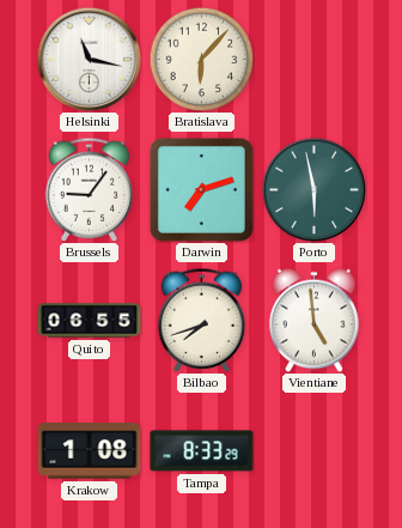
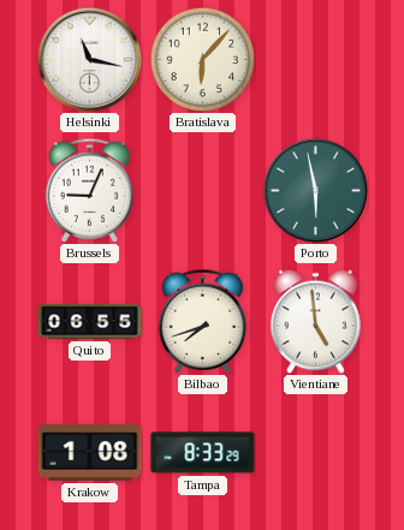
Brussels: 9:06 -> 9:04
Darwin: 7:12 -> none
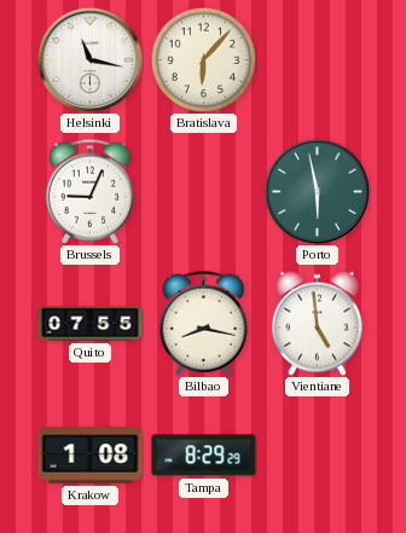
Quito: 06:55 -> 07:55
Bilbao: 7:42 -> 8:17
Tampa: 8:33 -> 8:29
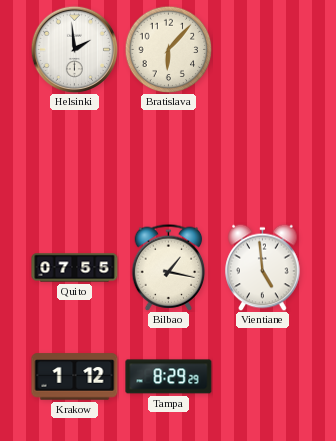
Helsinki: 11:17 -> 1:59
Brussels: 9:04 -> none
Porto: 5:58 -> none
Bilbao: 8:17 -> 1:17
Krakow: 1:08 -> 1:12
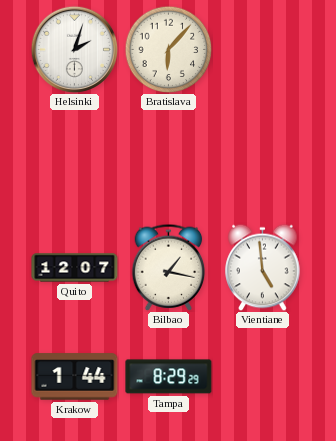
Helsinki: 1:59 -> 2:03
Quito: 07:55 -> 12:07
Krakow: 1:12 -> 1:44
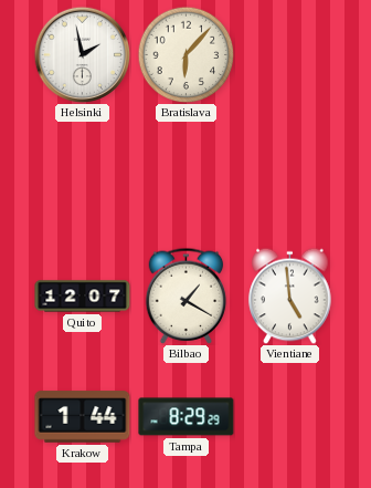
Helsinki: 2:03 -> 1:58
Bilbao: 1:17 -> 1:20
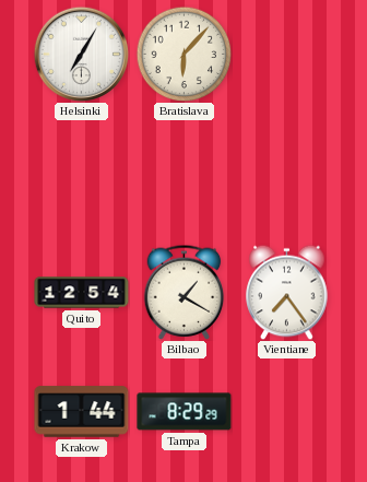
Helsinki: 1:58 -> 7:05
Quito: 12:07 -> 12:54
Vientiane: 4:59 -> 7:24
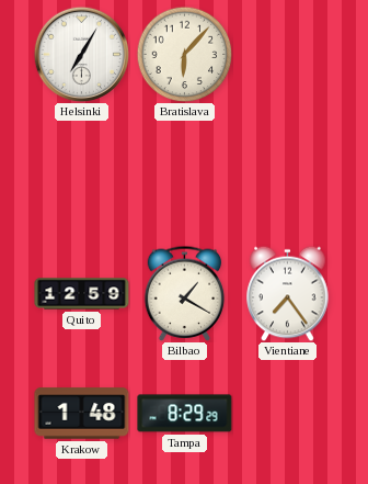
Quito: 12:54 -> 12:59
Krakow: 1:44 -> 1:48
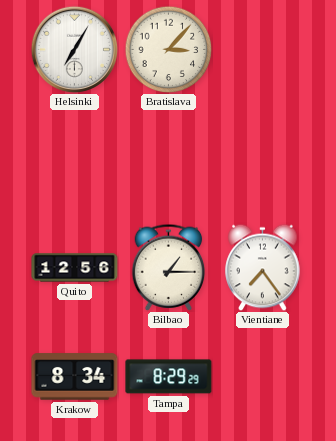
Bratislava: 6:07 -> 3:07
Quito: 12:59 -> 12:56
Bilbao: 1:20 -> 1:15
Krakow: 1:48 -> 8:34
